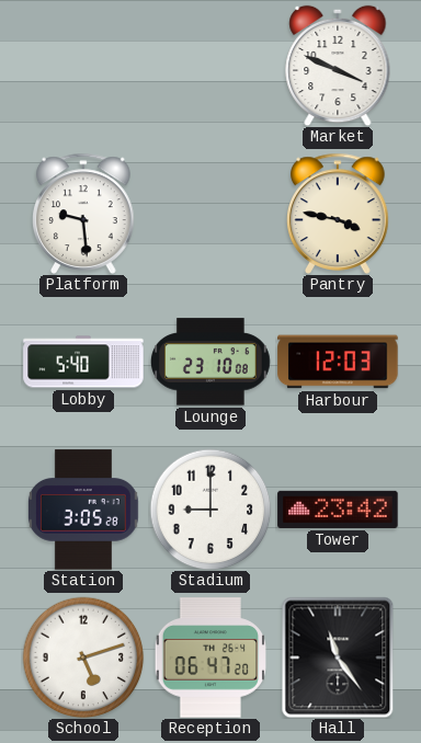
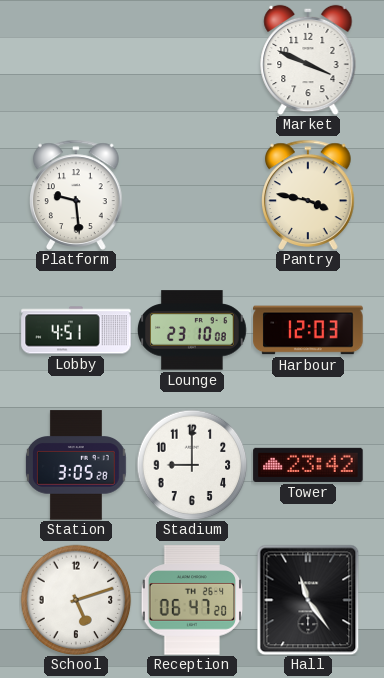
Lobby: 5:40 -> 4:51
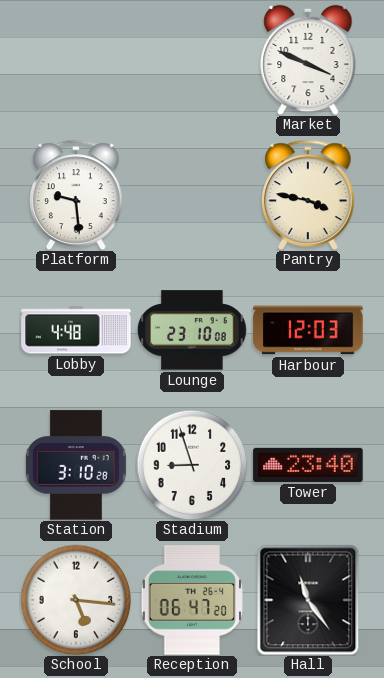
Lobby: 4:51 -> 4:48
Station: 3:05 -> 3:10
Stadium: 9:00 -> 8:57
Tower: 23:42 -> 23:40
School: 5:12 -> 5:16
